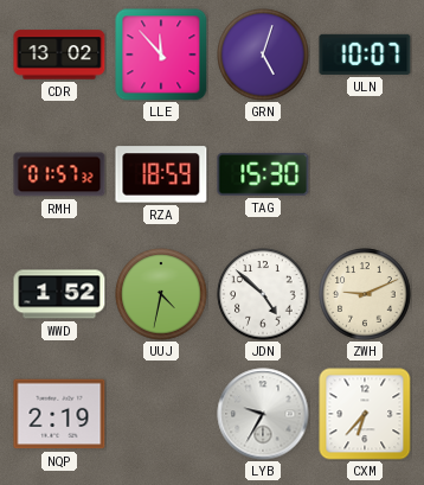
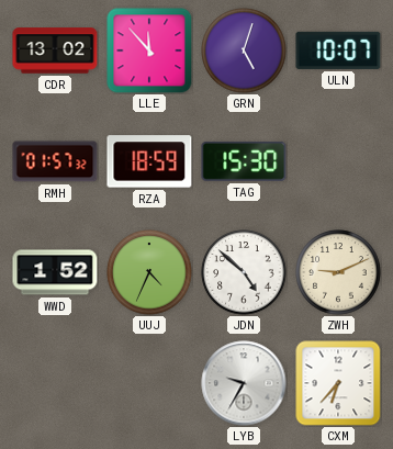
UUJ: 4:32 -> 4:34
NQP: 2:19 -> none
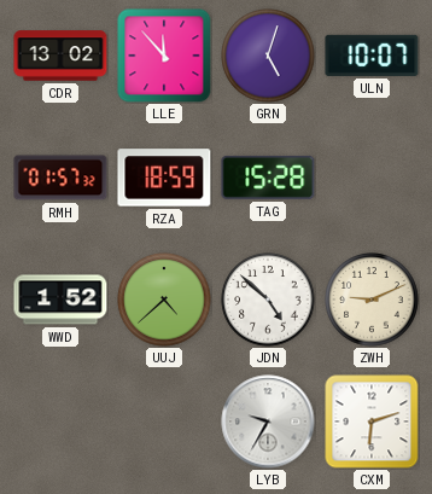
TAG: 15:30 -> 15:28
UUJ: 4:34 -> 4:38
CXM: 6:37 -> 6:12
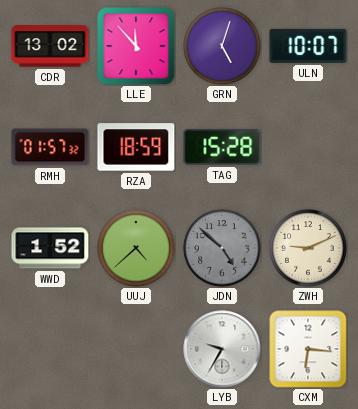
JDN dial: white -> grey
CXM: 6:12 -> 6:16
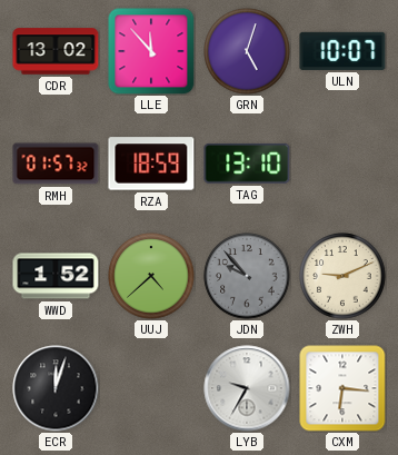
TAG: 15:28 -> 13:10
JDN: 4:52 -> 9:53
ECR: none -> 12:03
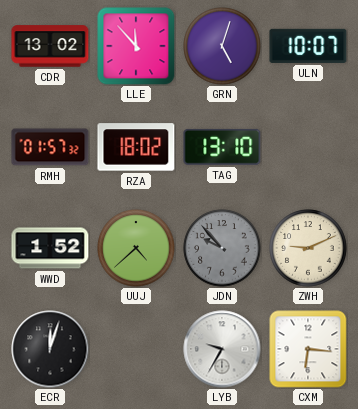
RZA: 18:59 -> 18:02
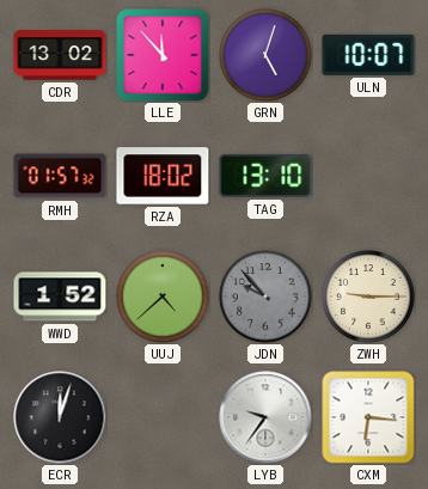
ZWH: 9:11 -> 9:15
LYB: 9:35 -> 9:36
